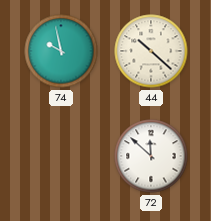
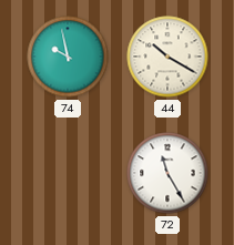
44: 10:22 -> 10:20
72: 11:52 -> 11:25
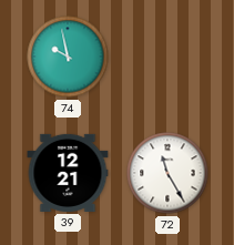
44: 10:20 -> none
39: none -> 12:21
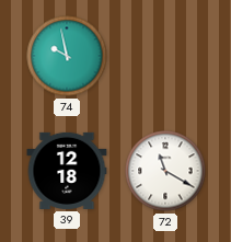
39: 12:21 -> 12:18
72: 11:25 -> 11:20
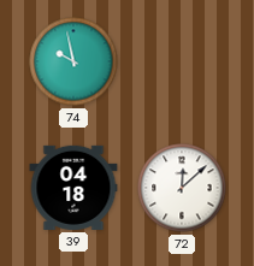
39: 12:18 -> 04:18
72: 11:20 -> 12:08
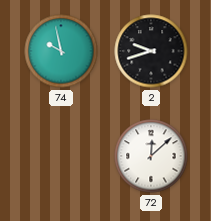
2: none -> 9:42
39: 04:18 -> none
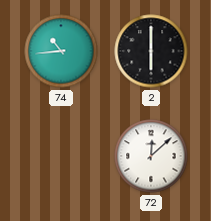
74: 9:58 -> 10:44
2: 9:42 -> 6:00
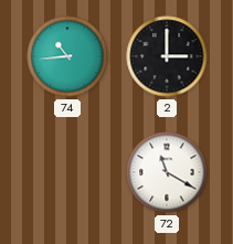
2: 6:00 -> 3:00
72: 12:08 -> 11:20
